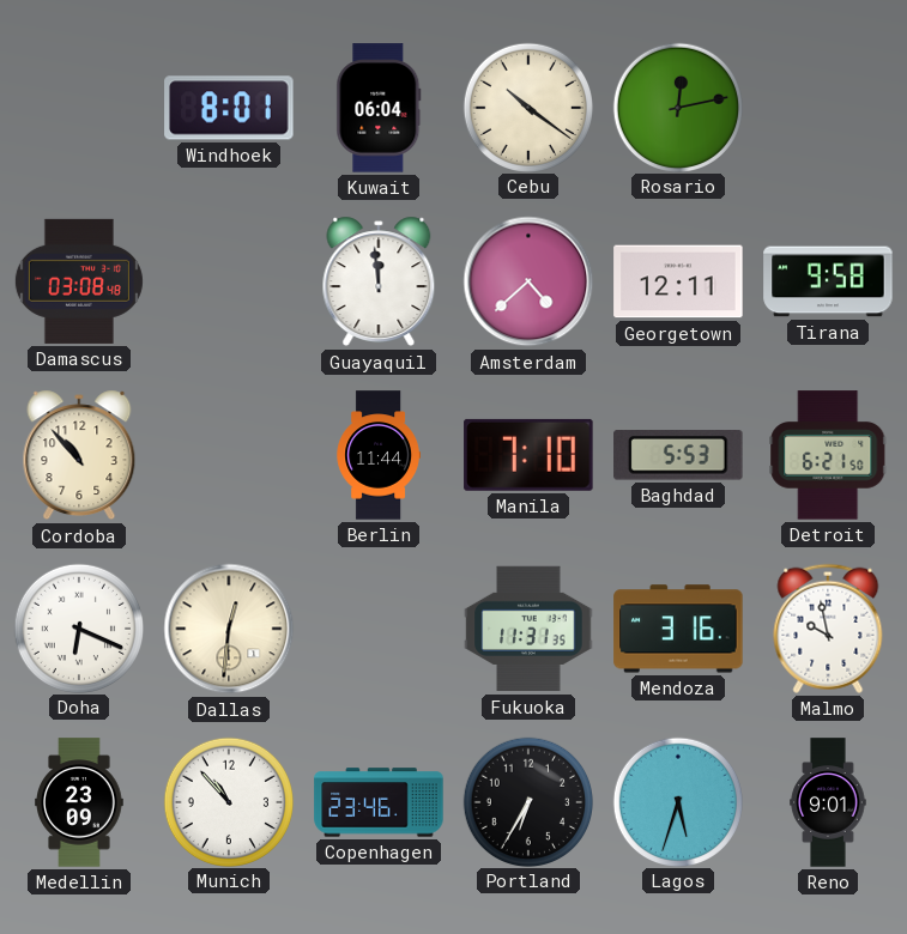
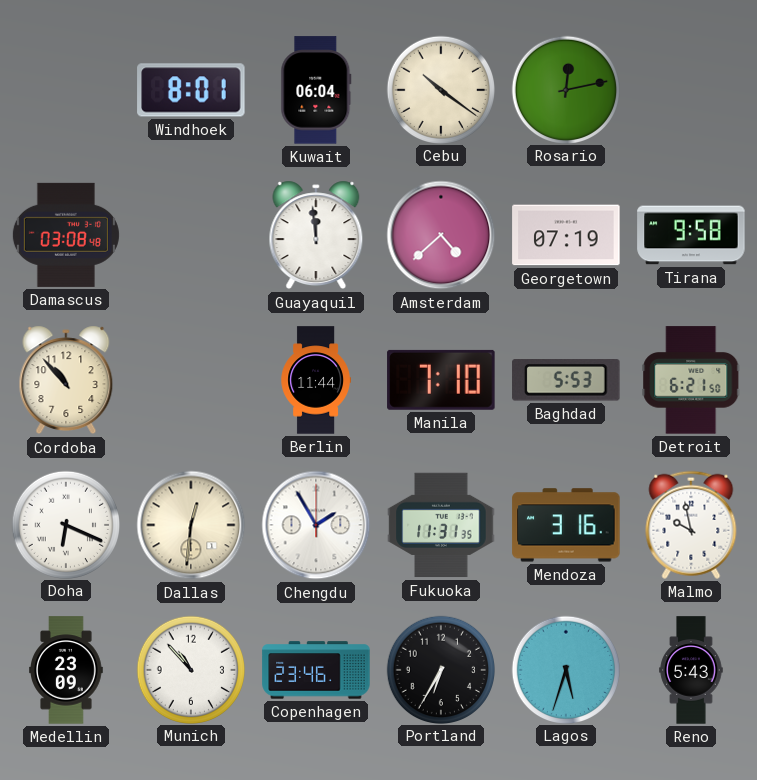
Georgetown: 12:11 -> 07:19
Chengdu: none -> 1:55
Reno: 9:01 -> 5:43
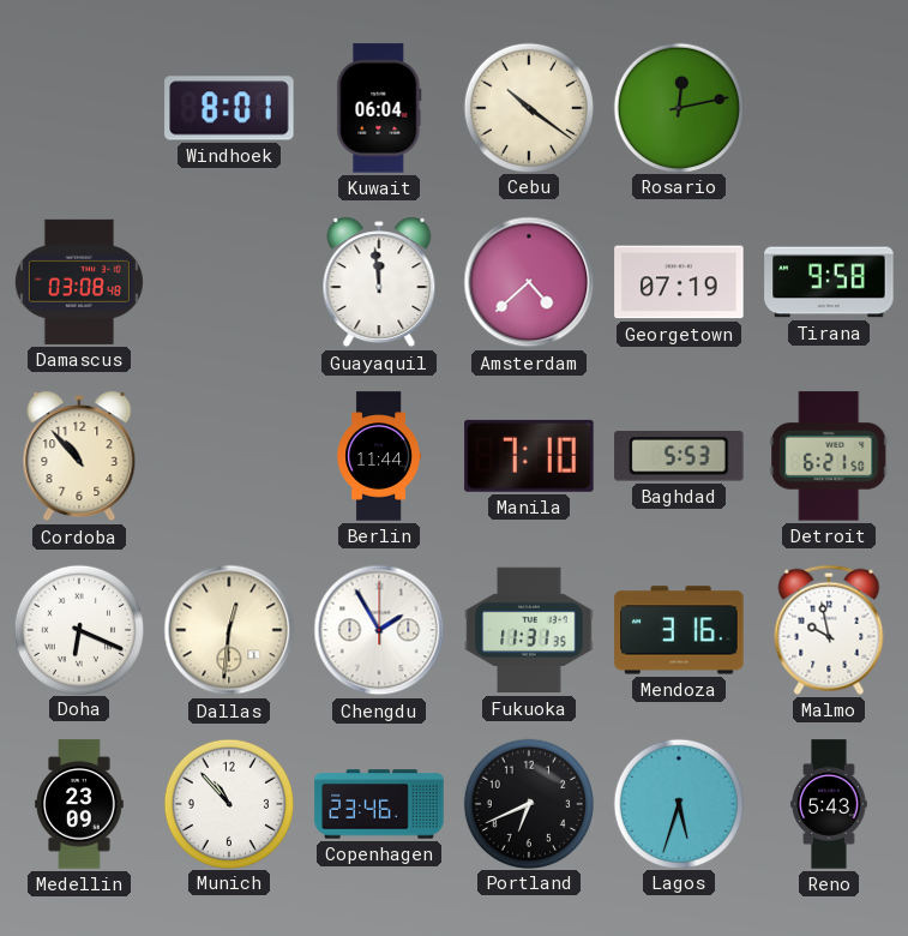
Portland: 6:35 -> 6:41
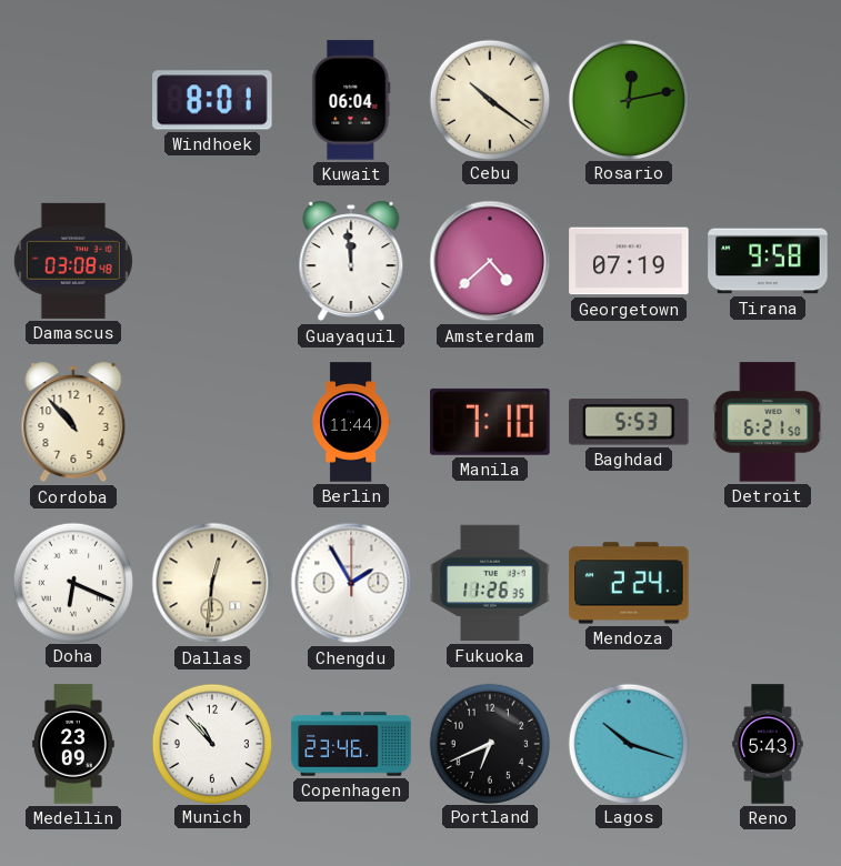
Fukuoka: 11:31 -> 11:26
Mendoza: 3:16 -> 2:24
Malmo: 9:58 -> none
Lagos: 5:33 -> 10:18
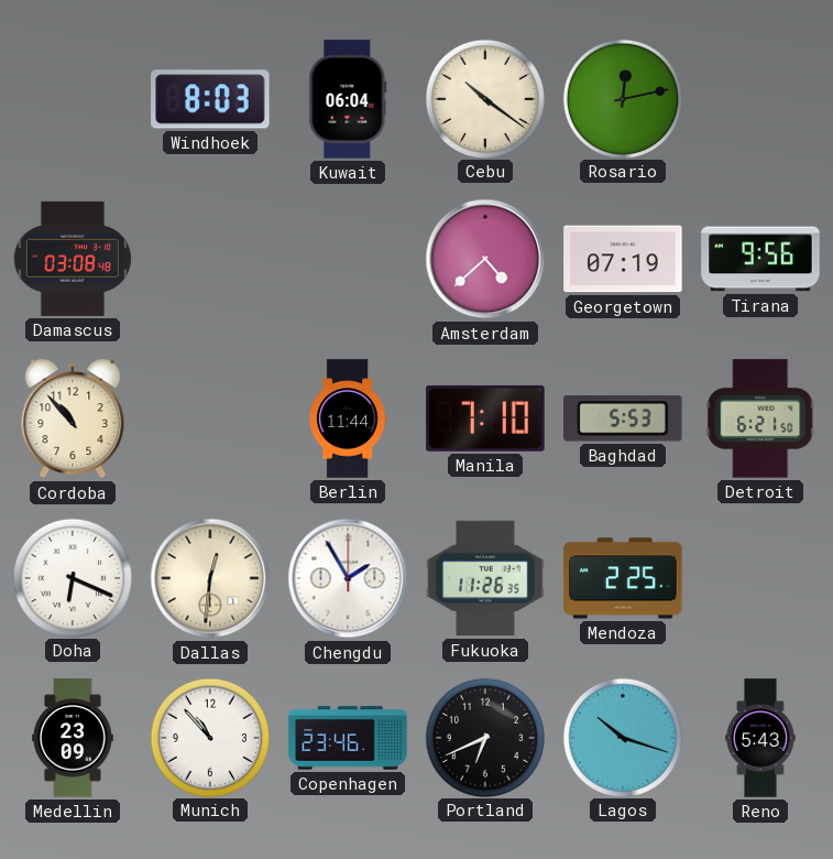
Windhoek: 8:01 -> 8:03
Guayaquil: 11:59 -> none
Tirana: 9:58 -> 9:56
Mendoza: 2:24 -> 2:25
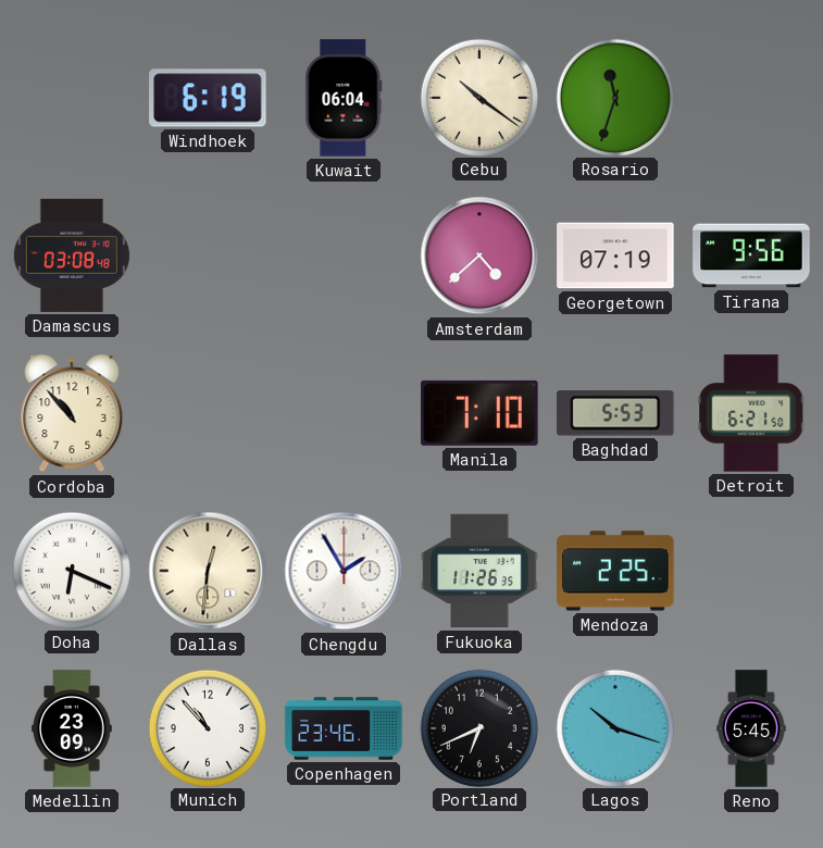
Windhoek: 8:03 -> 6:19
Rosario: 12:13 -> 11:33
Berlin: 11:44 -> none
Reno: 5:43 -> 5:45
